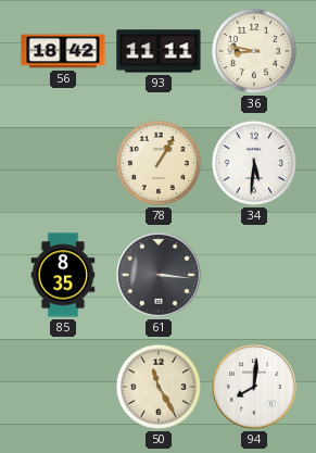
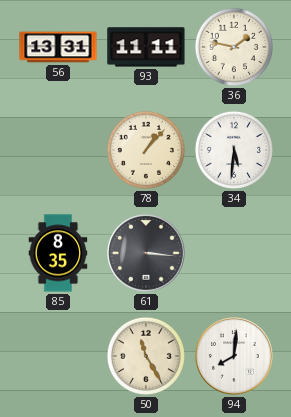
56: 18:42 -> 13:31
36: 8:47 -> 1:47
78: 1:05 -> 1:07
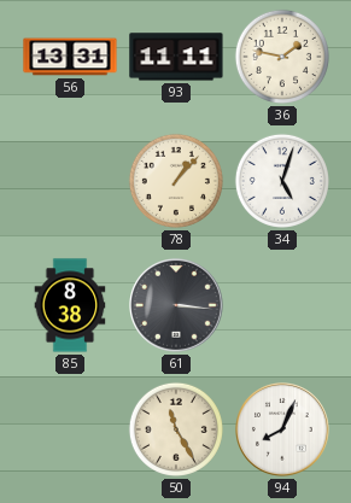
34: 5:31 -> 5:03
85: 8:35 -> 8:38
94: 8:01 -> 8:04
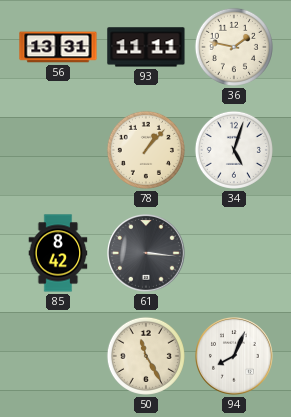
85: 8:38 -> 8:42
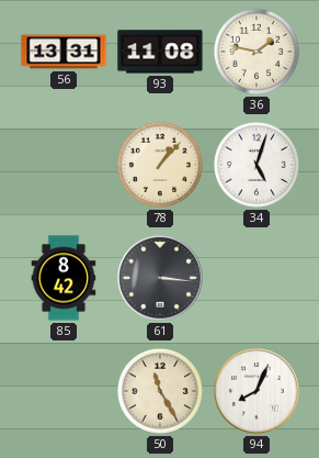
93: 11:11 -> 11:08
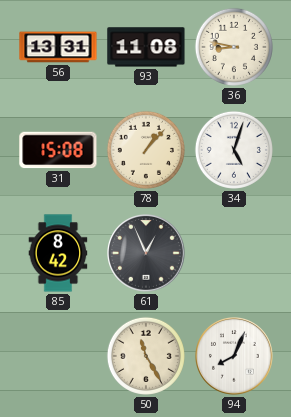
36: 1:47 -> 8:47
31: none -> 15:08
61: 3:16 -> 12:56
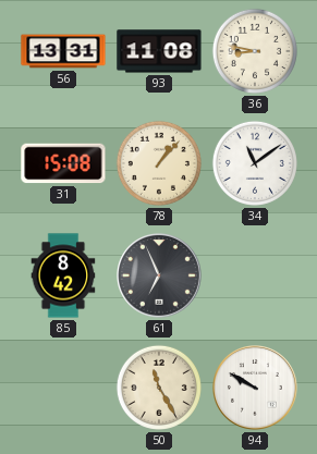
34: 5:03 -> 11:09
61: 12:56 -> 6:56
94: 8:04 -> 9:50
